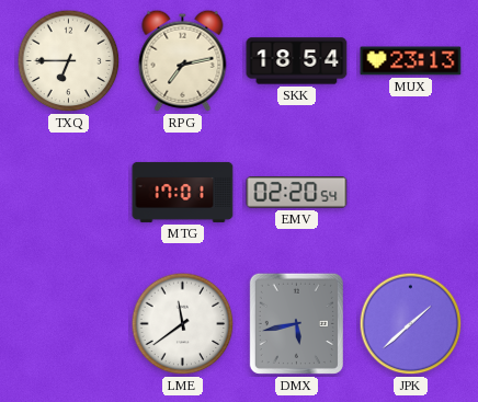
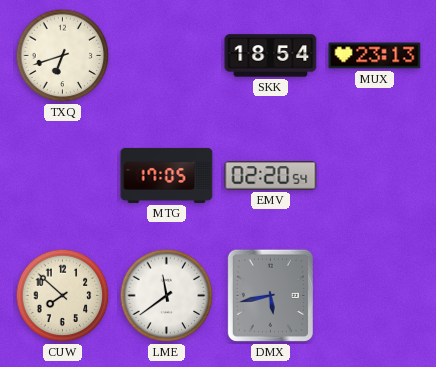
TXQ: 6:45 -> 6:42
RPG: 7:13 -> none
MTG: 17:01 -> 17:05
CUW: none -> 7:52
JPK: 1:38 -> none
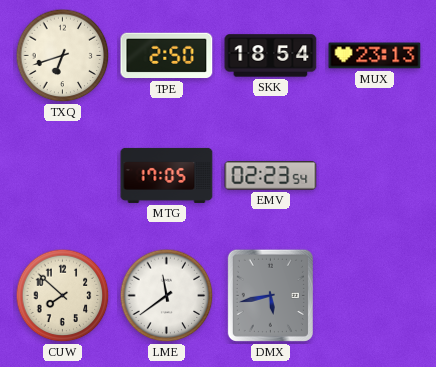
TPE: none -> 2:50
EMV: 02:20 -> 02:23
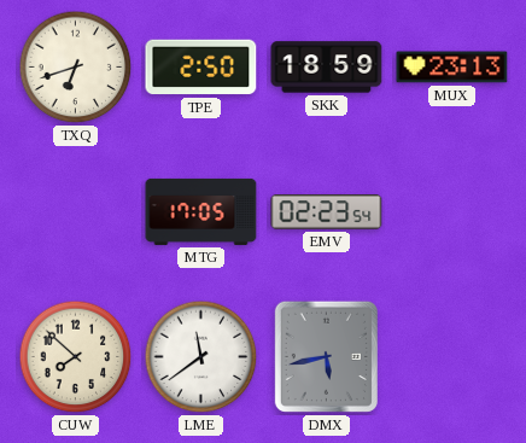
SKK: 18:54 -> 18:59
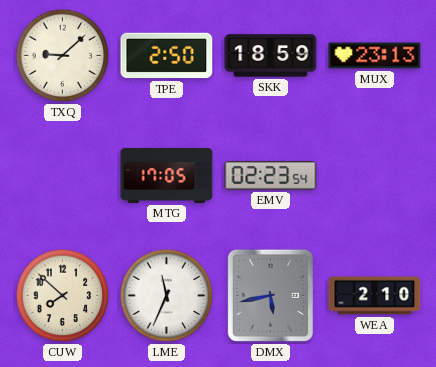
TXQ: 6:42 -> 9:08
LME: 11:39 -> 11:34
WEA: none -> 2:10
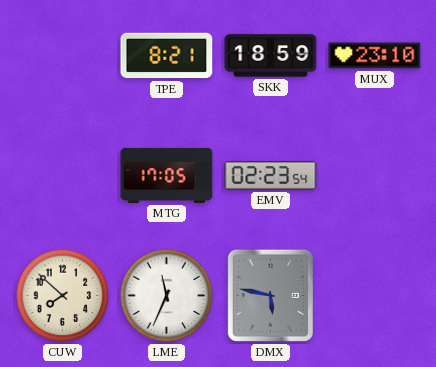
TXQ: 9:08 -> none
TPE: 2:50 -> 8:21
MUX: 23:13 -> 23:10
DMX: 5:43 -> 5:47
WEA: 2:10 -> none
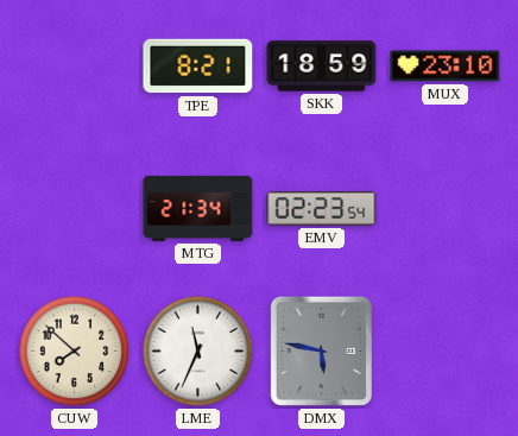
MTG: 17:05 -> 21:34
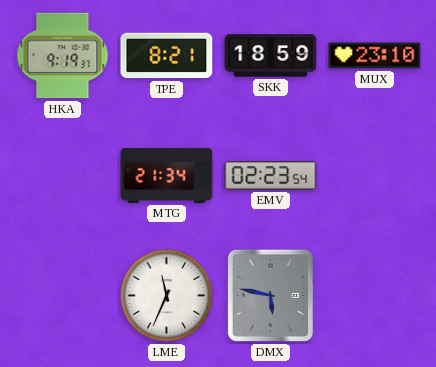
HKA: none -> 9:19
CUW: 7:52 -> none
